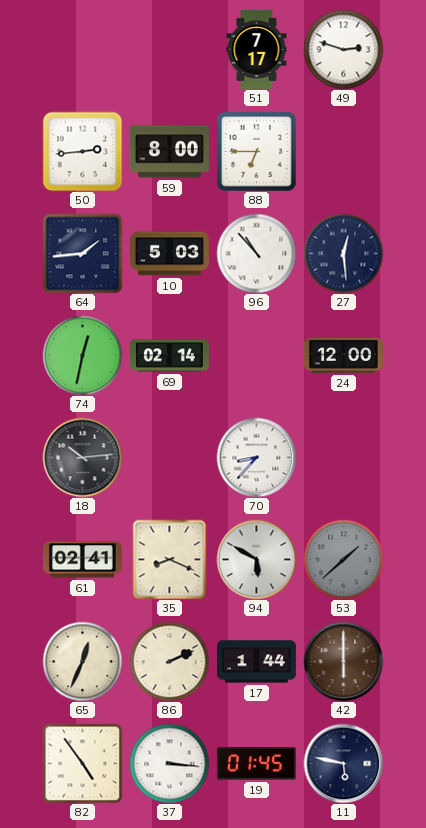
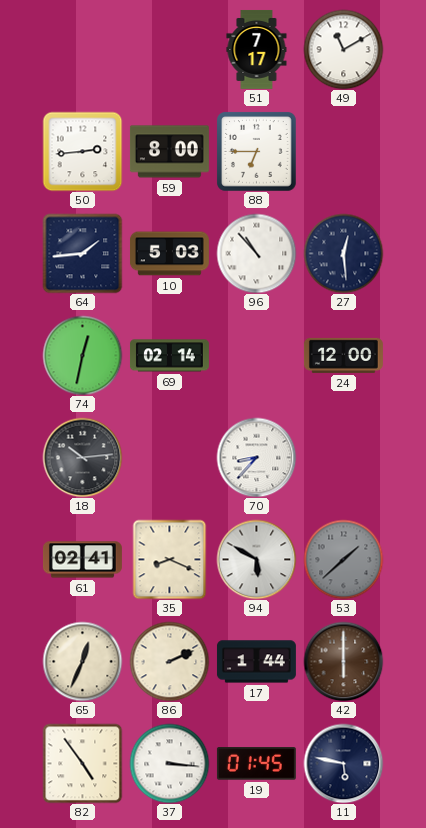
49: 2:48 -> 11:10
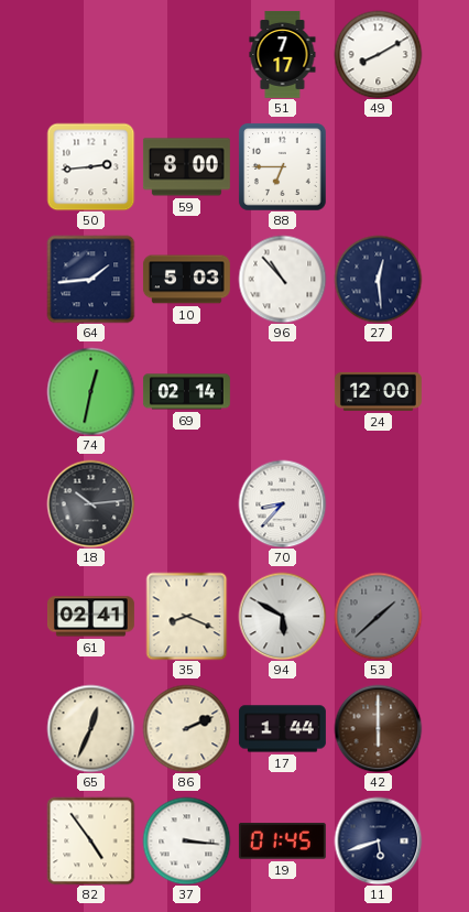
49: 11:10 -> 8:10
11: 5:47 -> 5:42
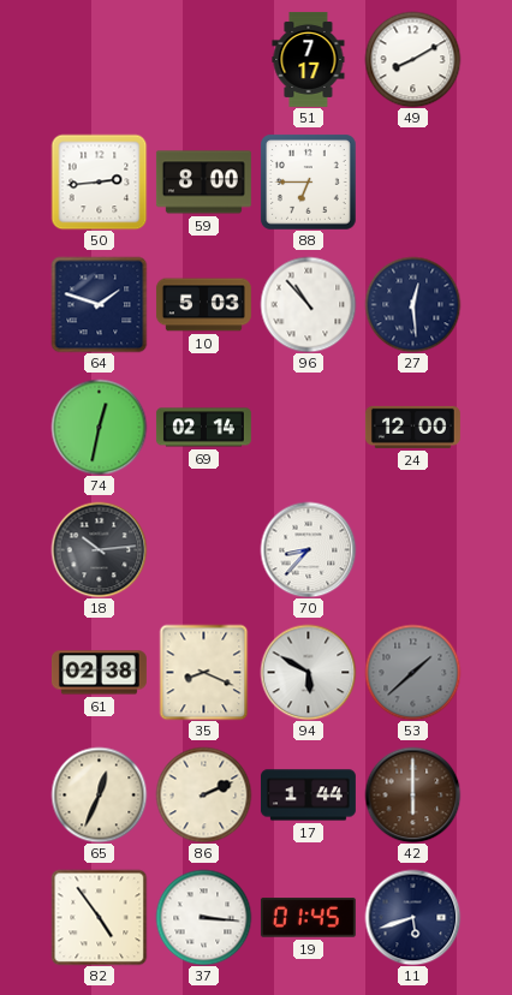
64: 1:44 -> 1:48
61: 02:41 -> 02:38
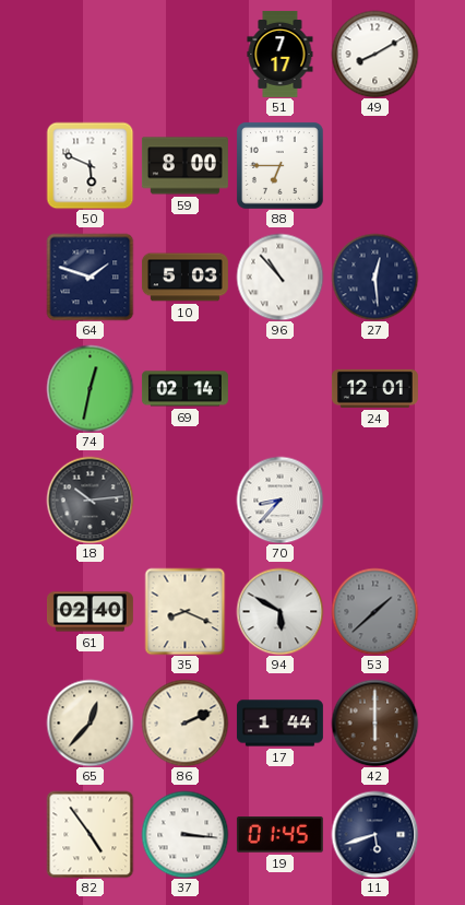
50: 2:44 -> 5:49
24: 12:00 -> 12:01
61: 02:38 -> 02:40
65: 12:34 -> 12:37
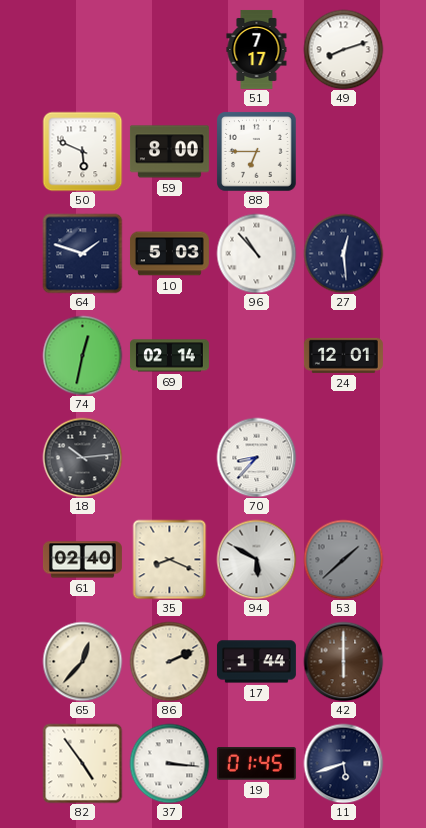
49: 8:10 -> 8:12
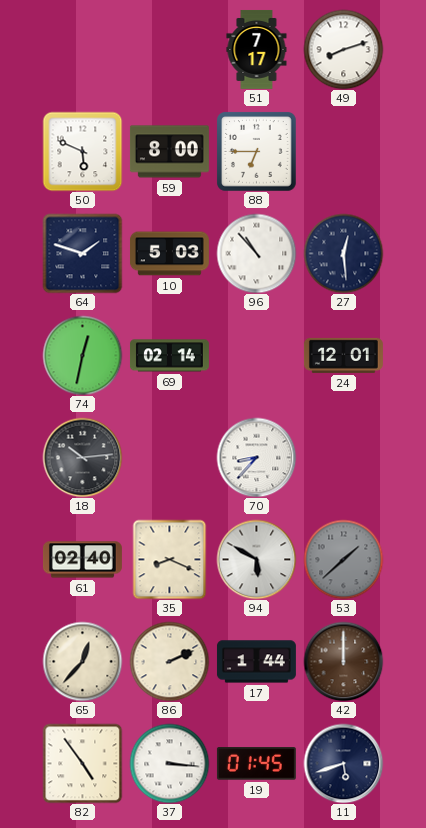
42: 6:00 -> 12:00
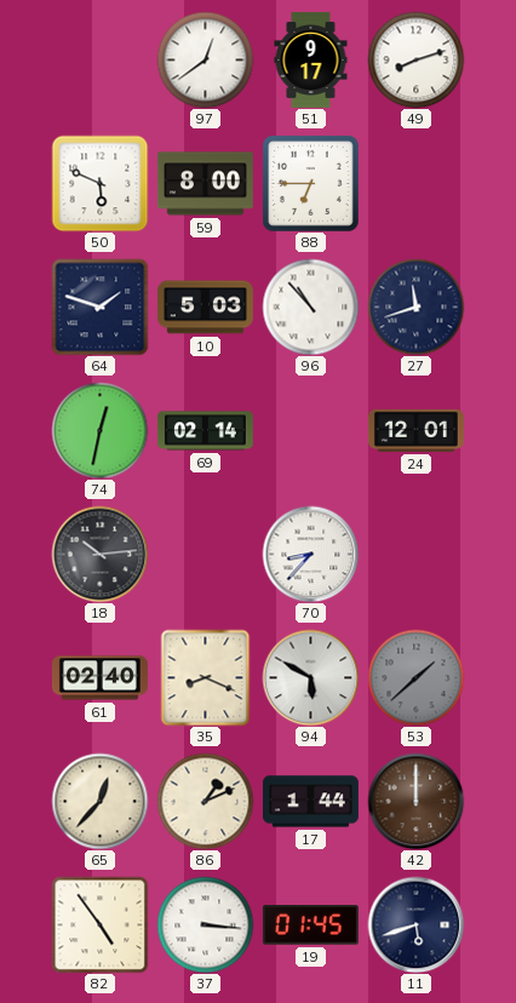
97: none -> 12:39
51: 7:17 -> 9:17
27: 12:29 -> 11:42
86: 2:11 -> 1:11
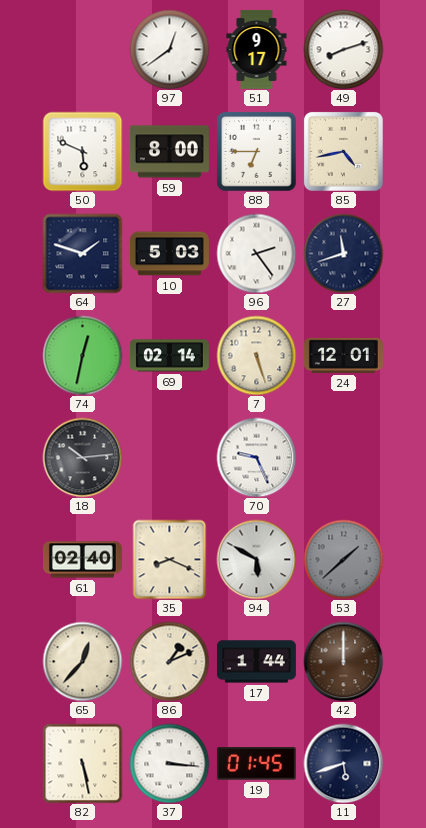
85: none -> 4:43
96: 10:53 -> 2:24
7: none -> 5:27
70: 8:37 -> 9:26
82: 4:54 -> 5:28
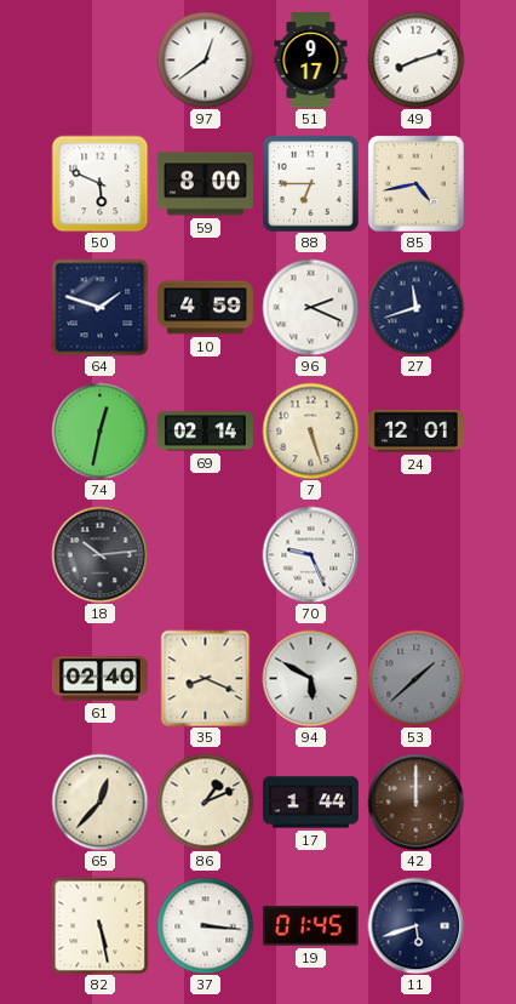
10: 5:03 -> 4:59
96: 2:24 -> 2:19
